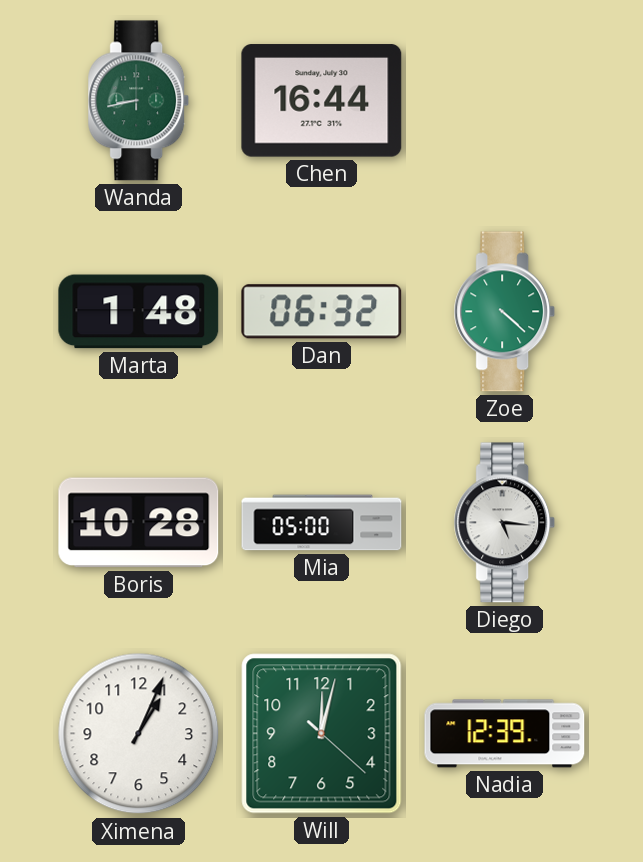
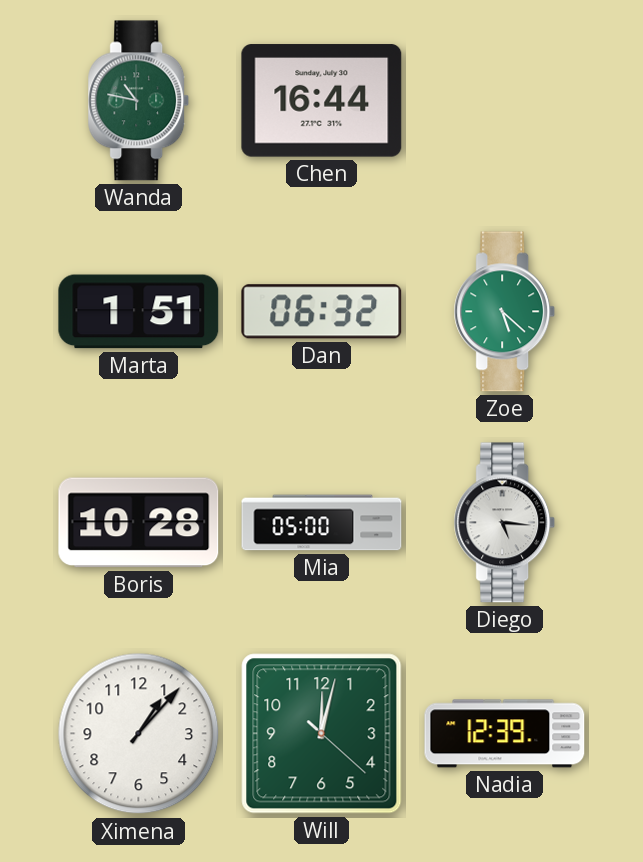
Wanda: 8:43 -> 10:47
Marta: 1:48 -> 1:51
Zoe: 4:22 -> 5:22
Ximena: 1:04 -> 1:07
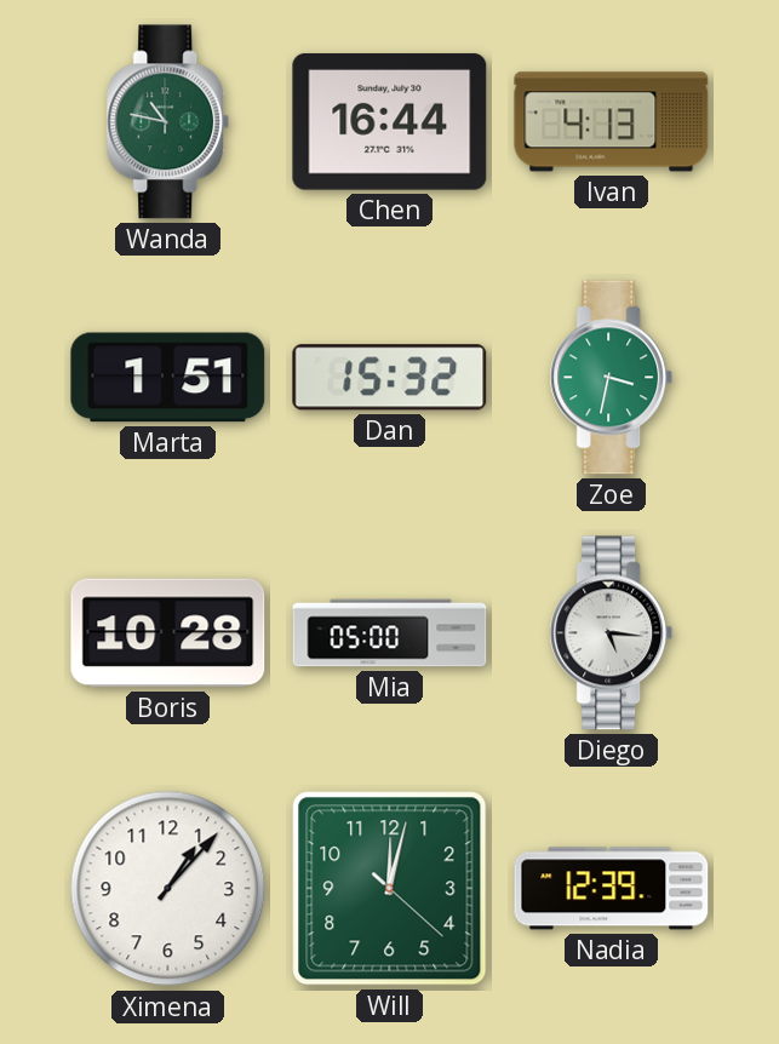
Ivan: none -> 4:13
Dan: 06:32 -> 15:32
Zoe: 5:22 -> 3:32
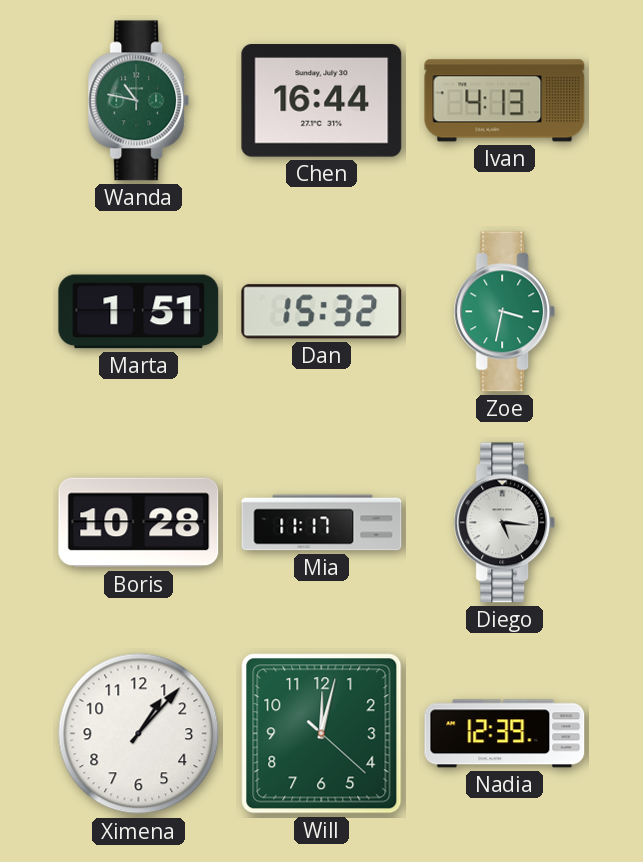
Mia: 05:00 -> 11:17
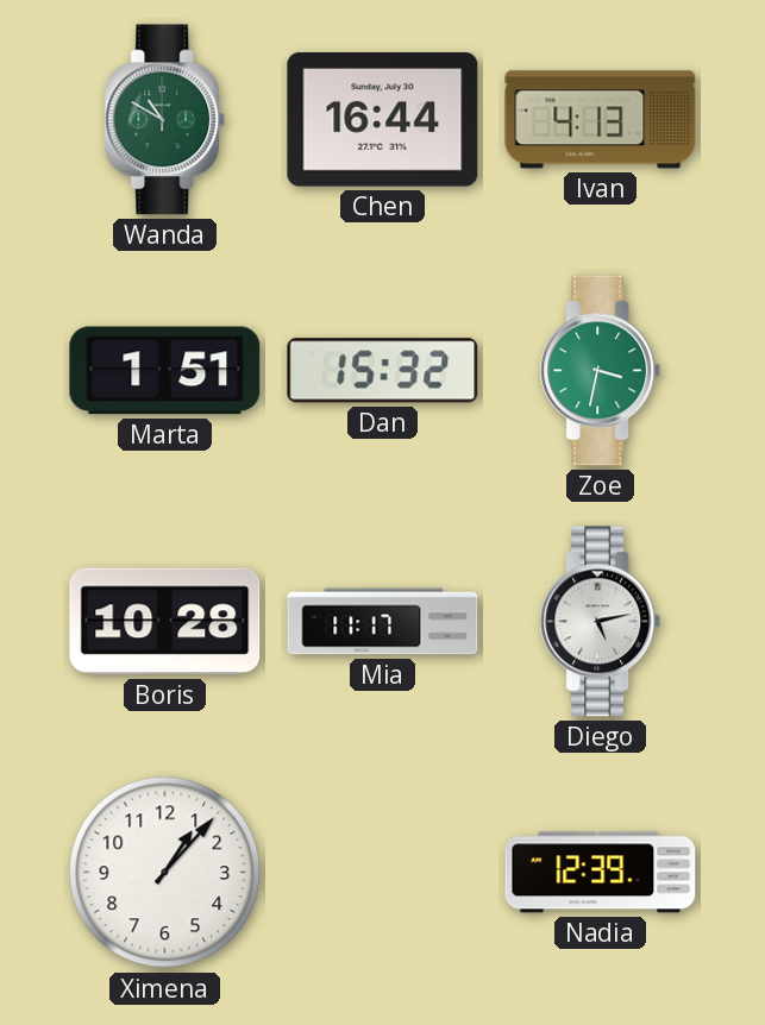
Wanda: 10:47 -> 10:50
Diego: 5:16 -> 5:13
Will: 12:02 -> none
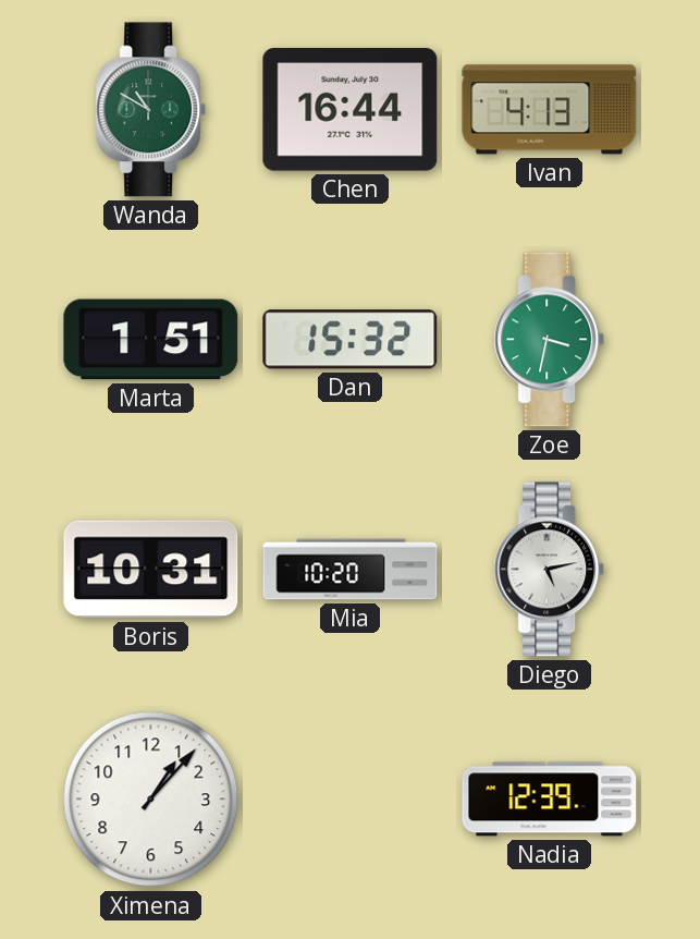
Boris: 10:28 -> 10:31
Mia: 11:17 -> 10:20
